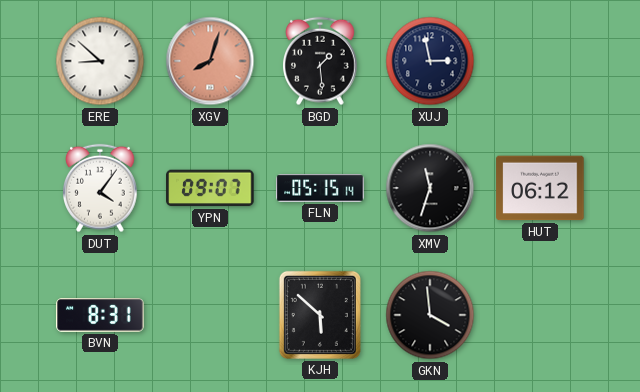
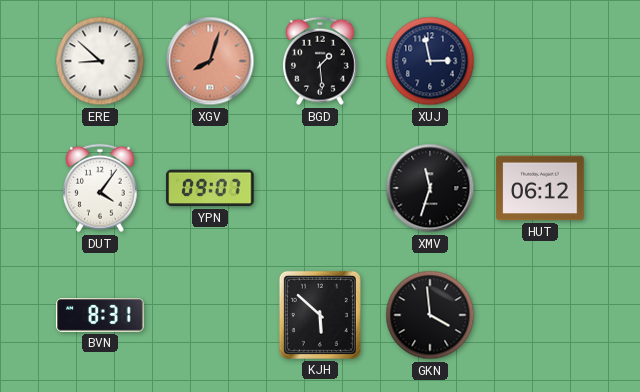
FLN: 05:15 -> none
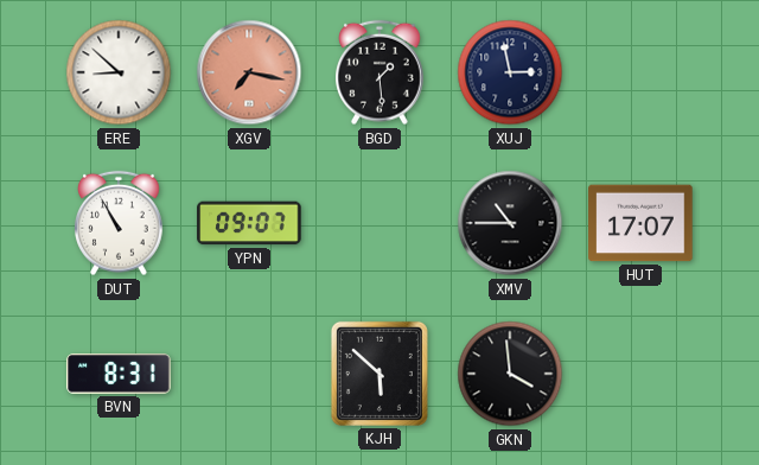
XGV: 8:03 -> 7:17
DUT: 4:06 -> 10:55
XMV: 11:33 -> 10:45
HUT: 06:12 -> 17:07
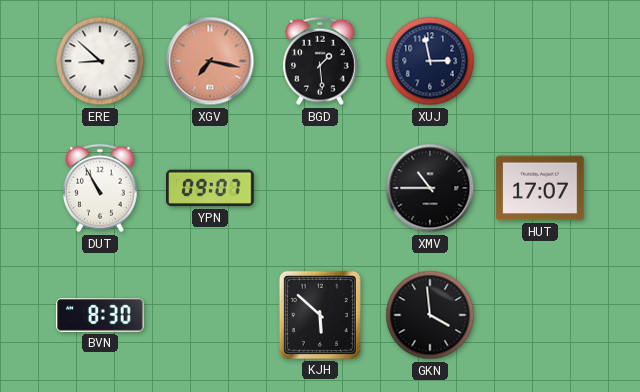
BVN: 8:31 -> 8:30
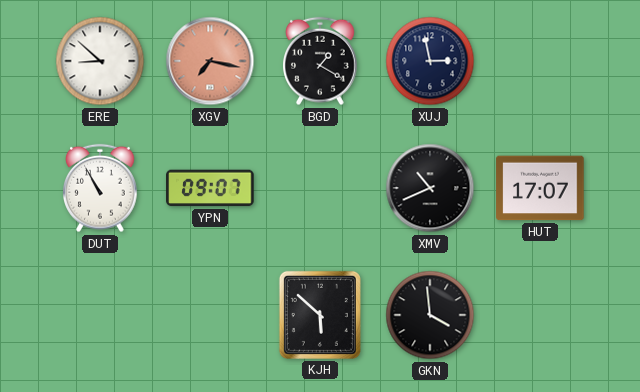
BGD: 1:29 -> 1:20
XMV: 10:45 -> 10:41
BVN: 8:30 -> none
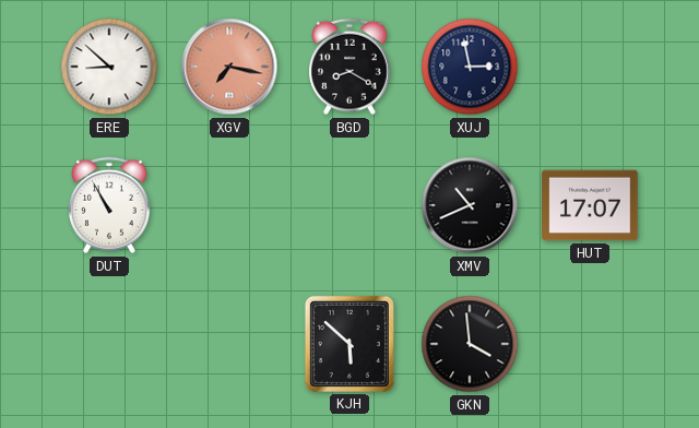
BGD: 1:20 -> 8:20
YPN: 09:07 -> none
